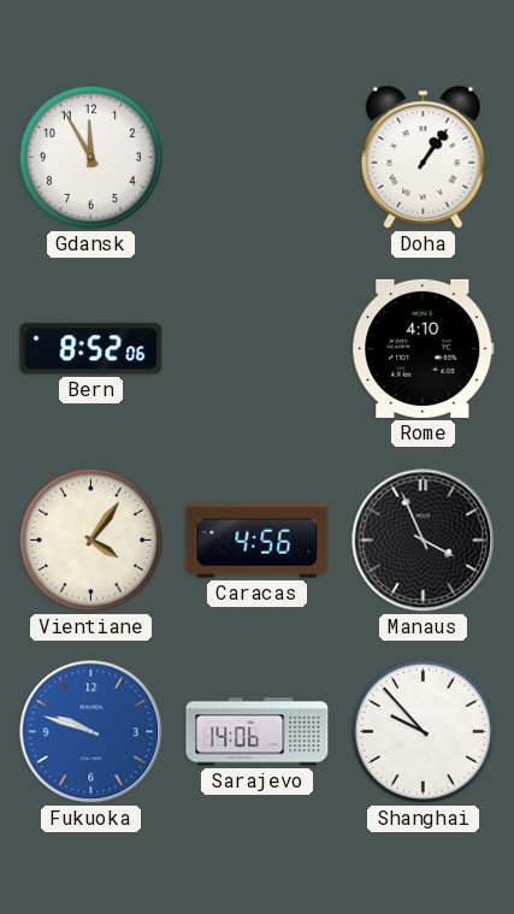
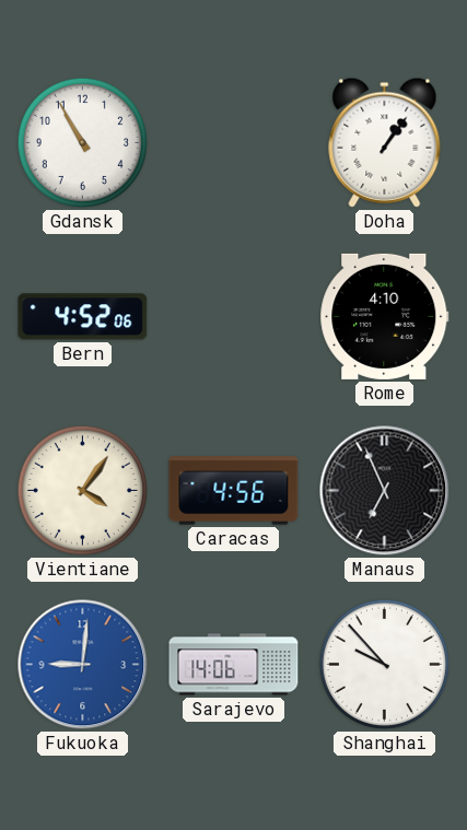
Gdansk: 11:55 -> 10:55
Bern: 8:52 -> 4:52
Manaus: 3:56 -> 6:56
Fukuoka: 9:48 -> 9:01
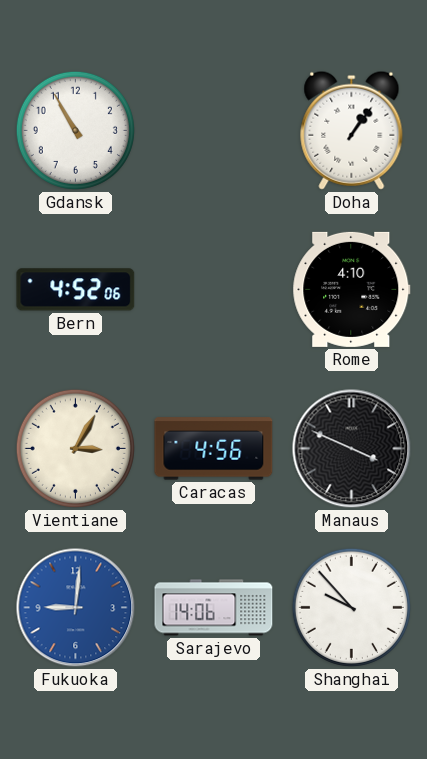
Vientiane: 4:06 -> 3:05
Manaus: 6:56 -> 3:49
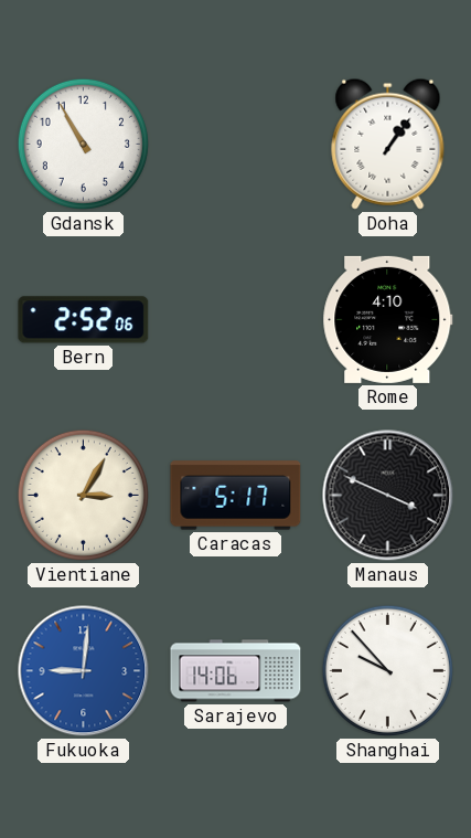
Bern: 4:52 -> 2:52
Caracas: 4:56 -> 5:17
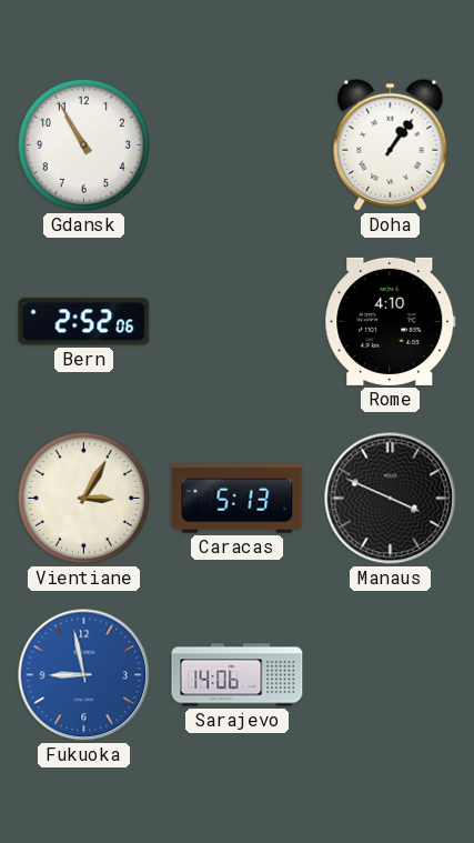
Caracas: 5:17 -> 5:13
Fukuoka: 9:01 -> 8:58
Shanghai: 9:53 -> none
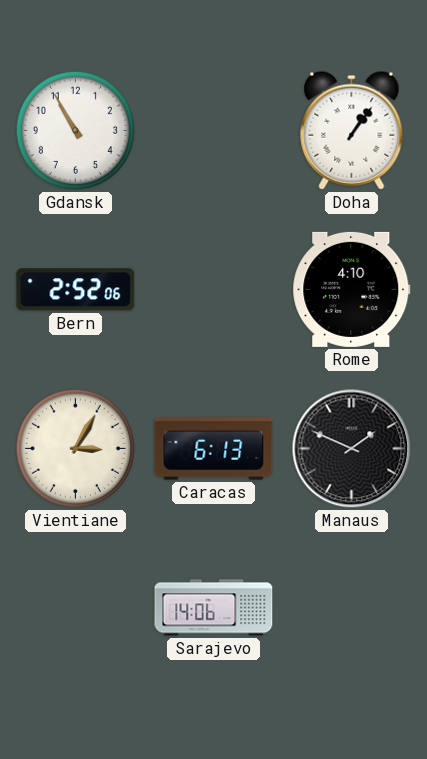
Caracas: 5:13 -> 6:13
Manaus: 3:49 -> 1:49
Fukuoka: 8:58 -> none
